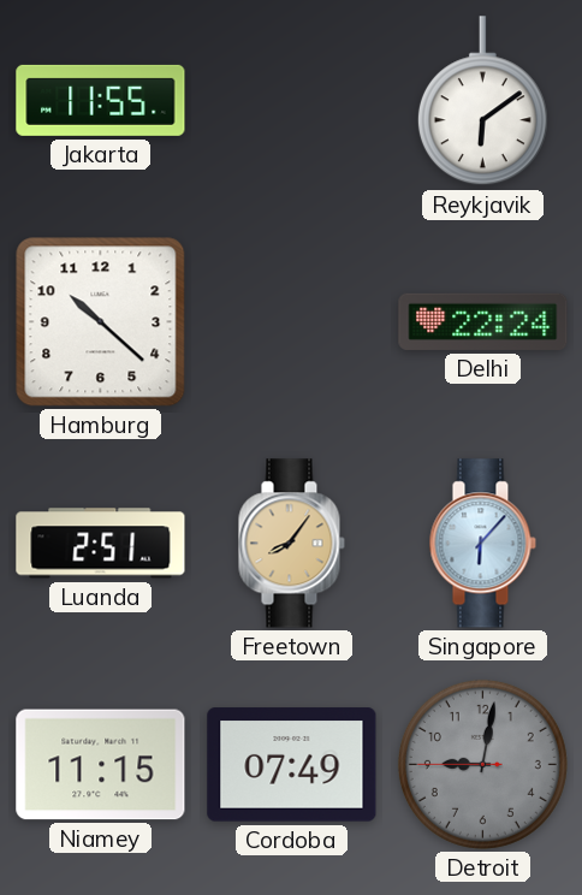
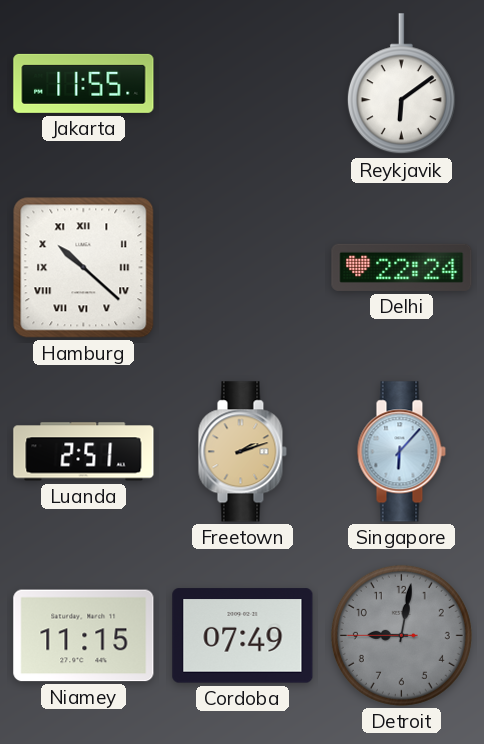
Hamburg numerals: Arabic -> Roman
Freetown: 8:06 -> 2:12
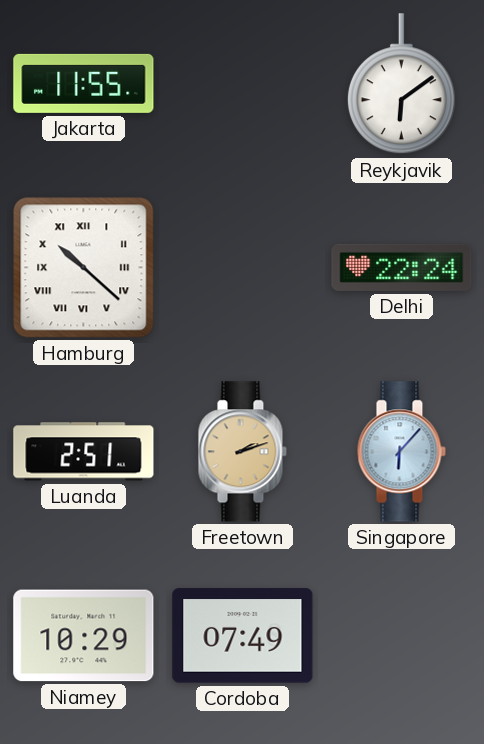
Niamey: 11:15 -> 10:29
Detroit: 9:01 -> none
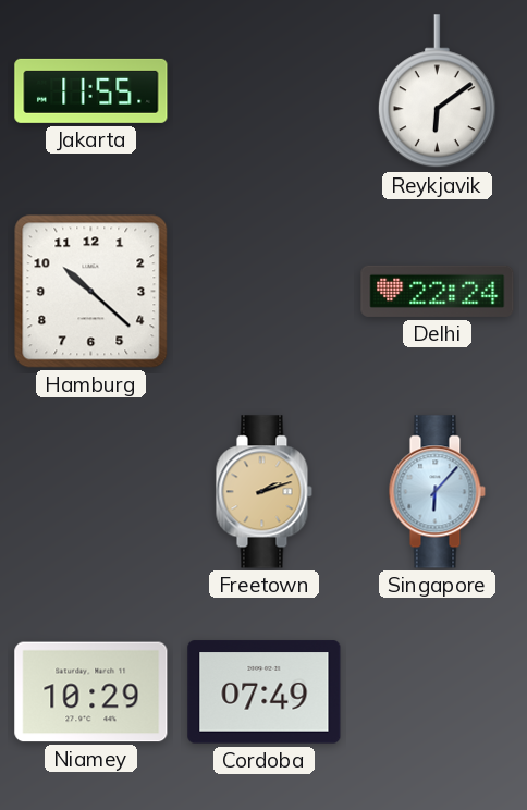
Hamburg numerals: Roman -> Arabic
Luanda: 2:51 -> none
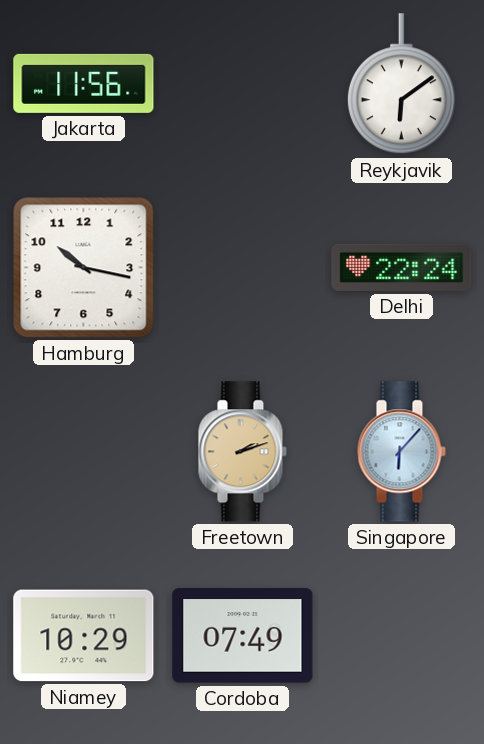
Jakarta: 11:55 -> 11:56
Hamburg: 10:22 -> 10:17
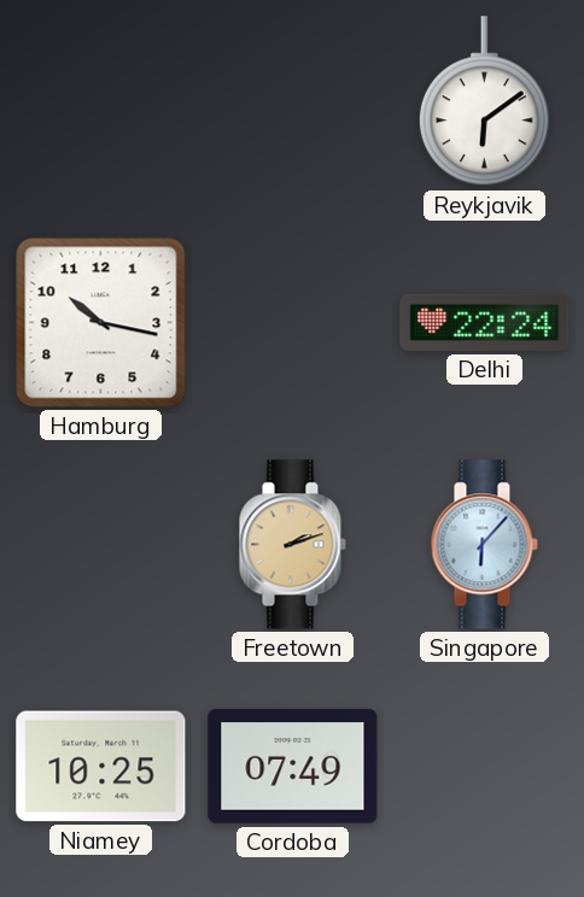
Jakarta: 11:56 -> none
Niamey: 10:29 -> 10:25
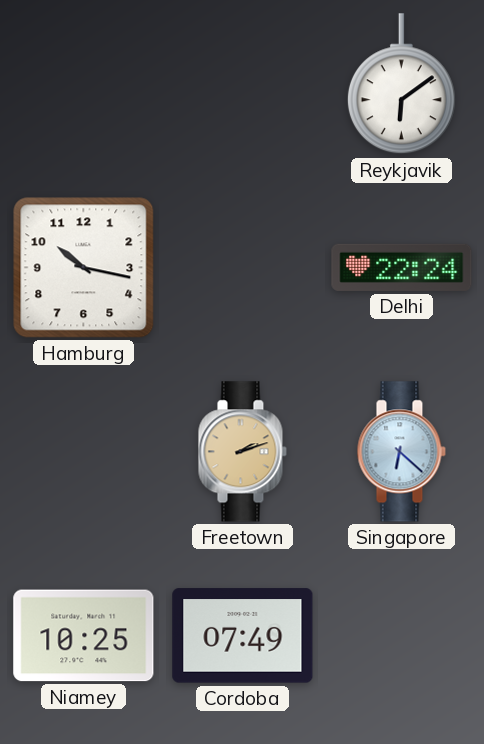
Singapore: 6:07 -> 6:22
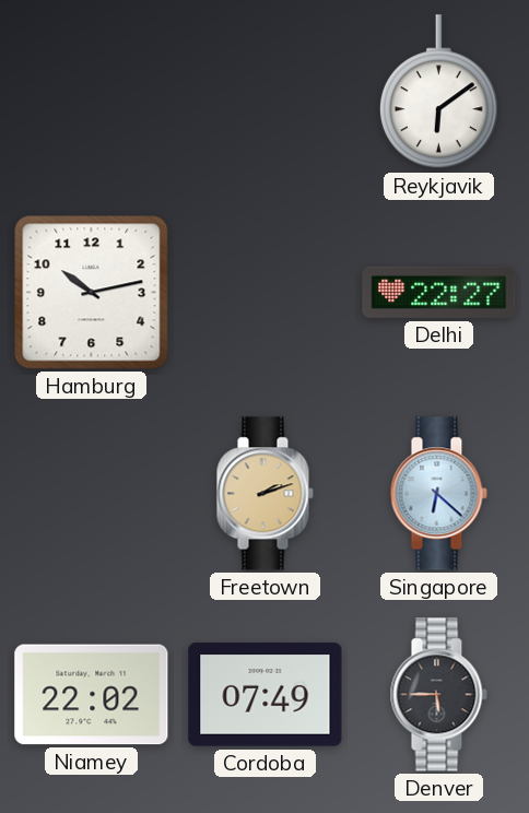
Hamburg: 10:17 -> 10:13
Delhi: 22:24 -> 22:27
Niamey: 10:25 -> 22:02
Denver: none -> 5:45
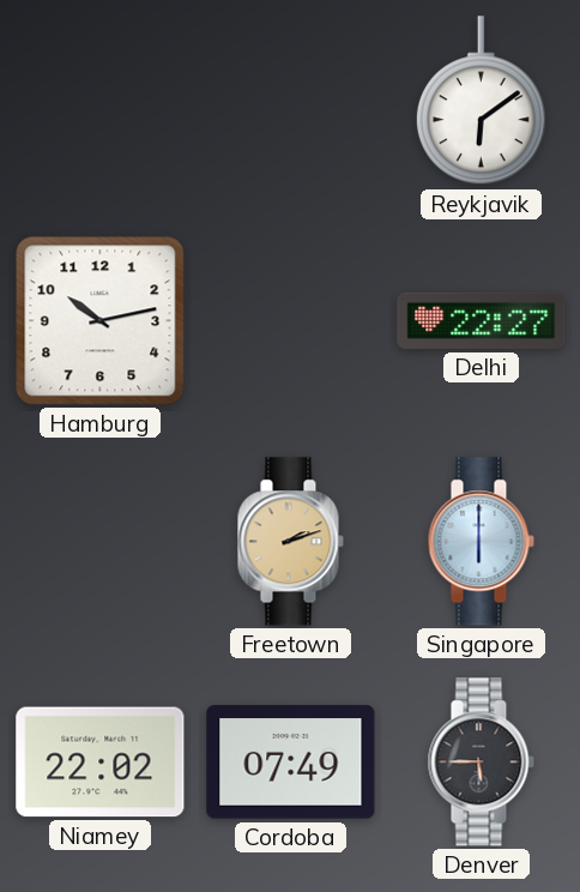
Singapore: 6:22 -> 6:00
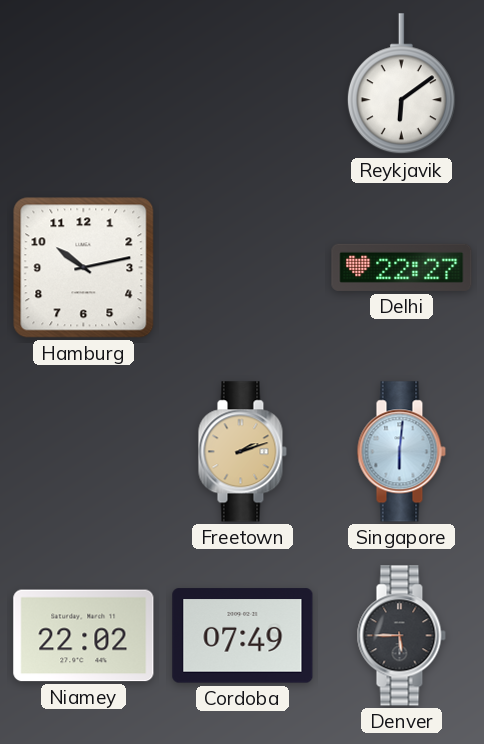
Singapore: 6:00 -> 6:01
